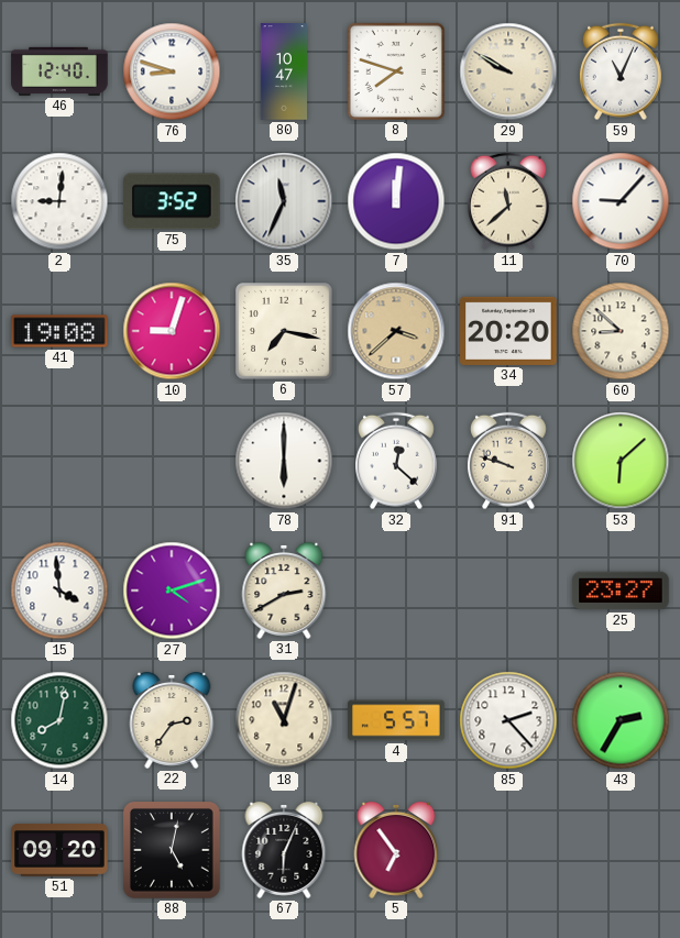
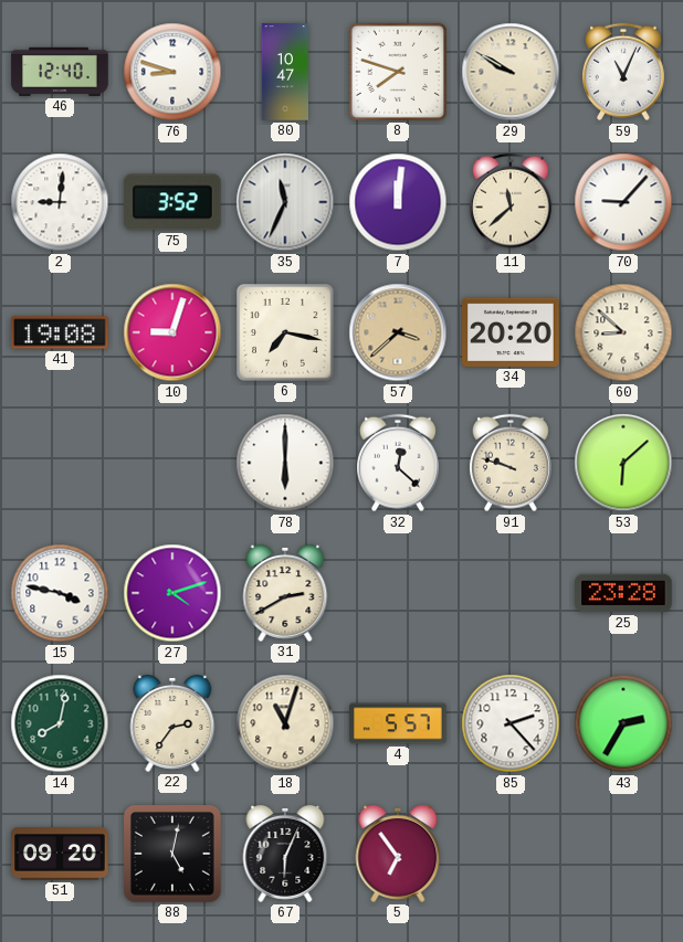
15: 3:59 -> 3:47
25: 23:27 -> 23:28
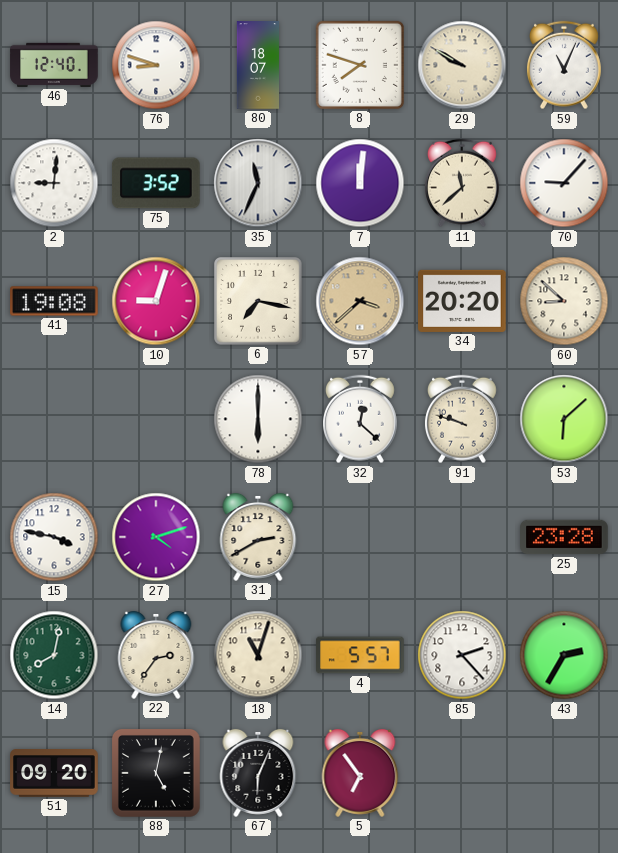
80: 10:47 -> 18:07
